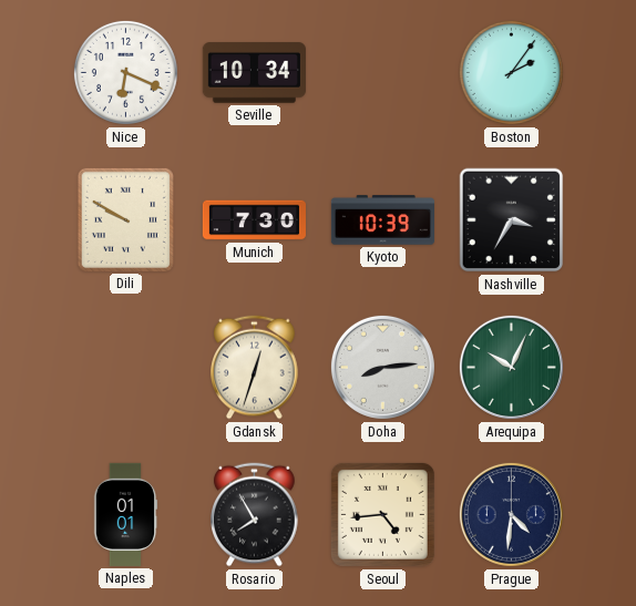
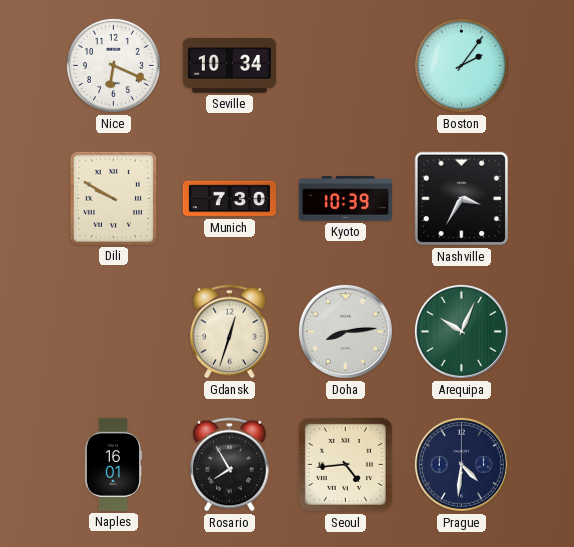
Naples: 01:01 -> 16:01
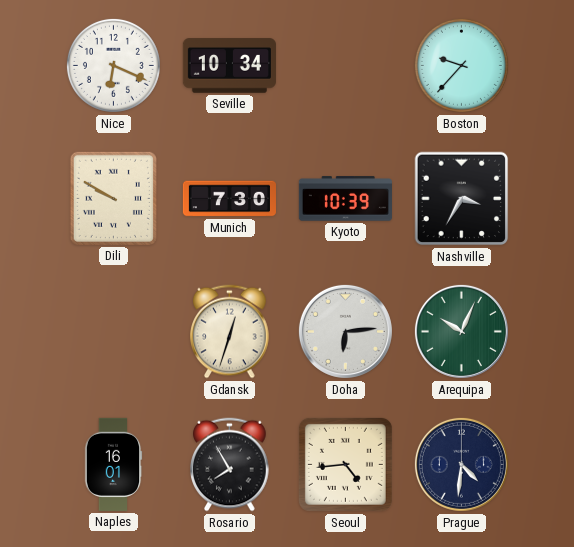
Boston: 2:06 -> 9:37
Doha: 8:14 -> 6:14
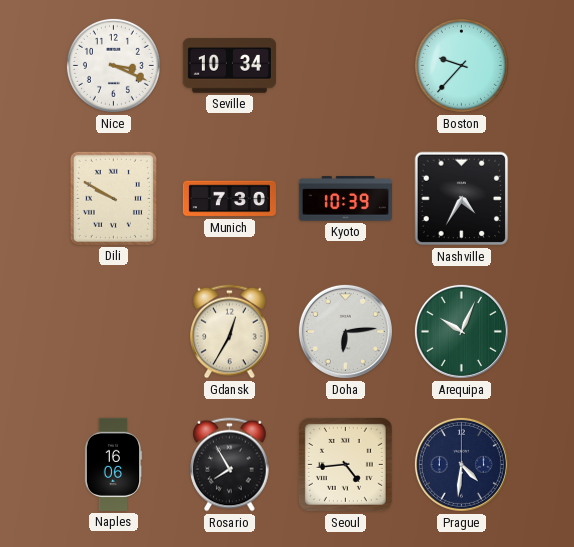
Nice: 6:19 -> 3:19
Nashville: 3:35 -> 4:35
Gdansk: 12:33 -> 12:35
Naples: 16:01 -> 16:06
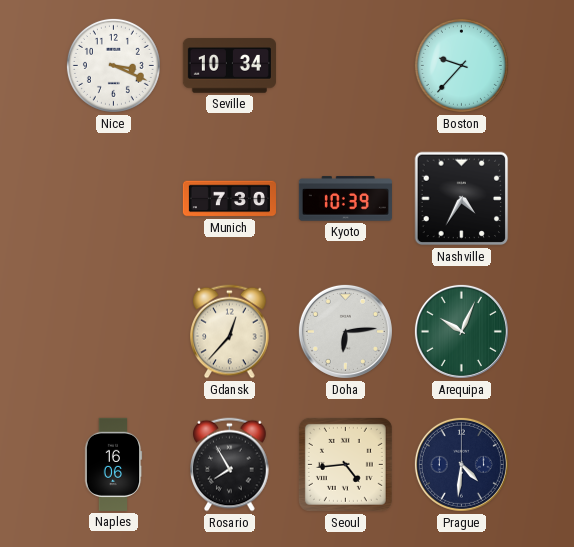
Dili: 9:50 -> none
Gdansk: 12:35 -> 12:37
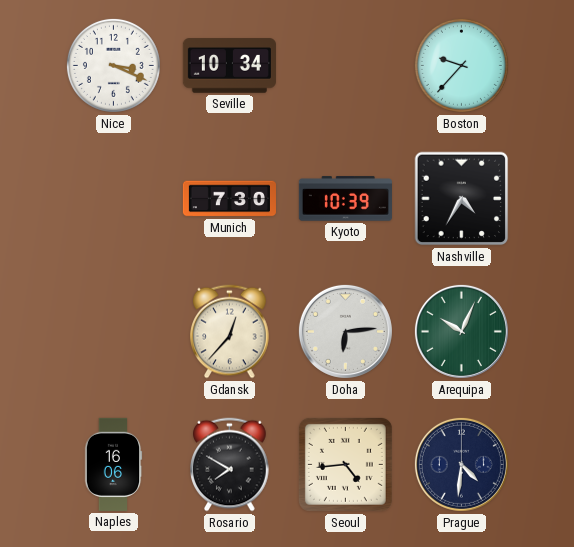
Rosario: 7:55 -> 7:50
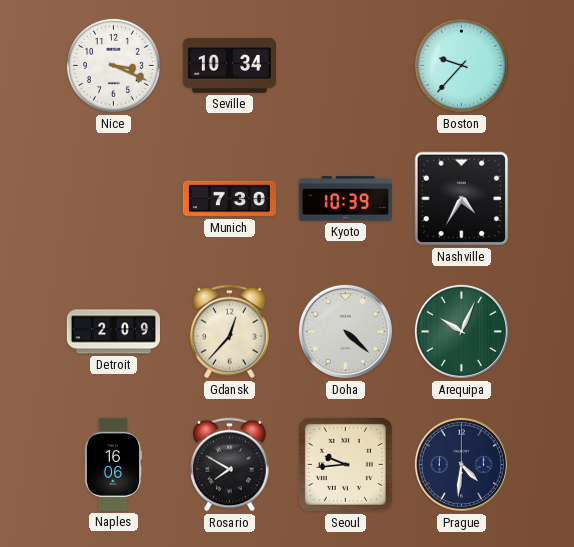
Detroit: none -> 2:09
Doha: 6:14 -> 4:22
Seoul: 4:44 -> 9:44
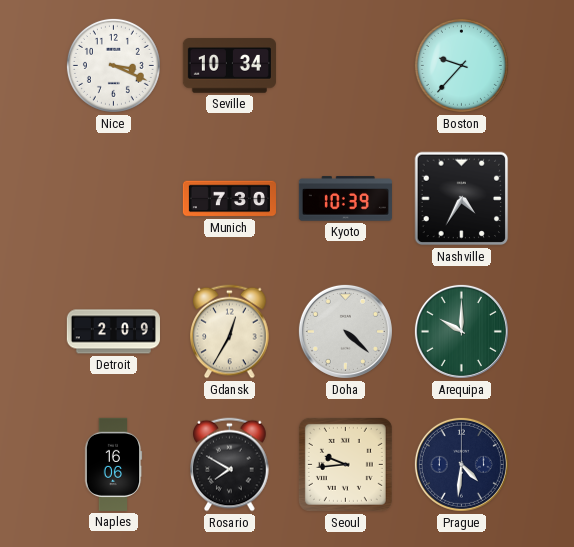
Gdansk: 12:37 -> 12:35
Arequipa: 10:04 -> 10:00
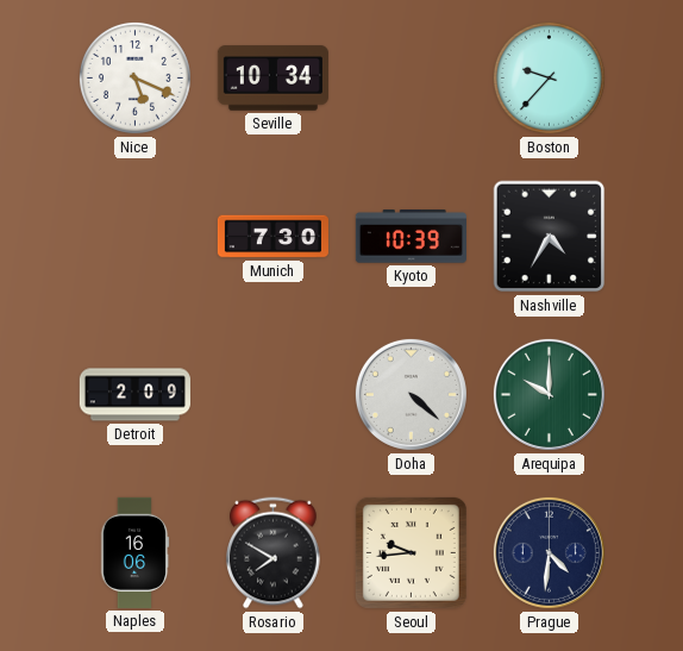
Nice: 3:19 -> 5:19
Gdansk: 12:35 -> none
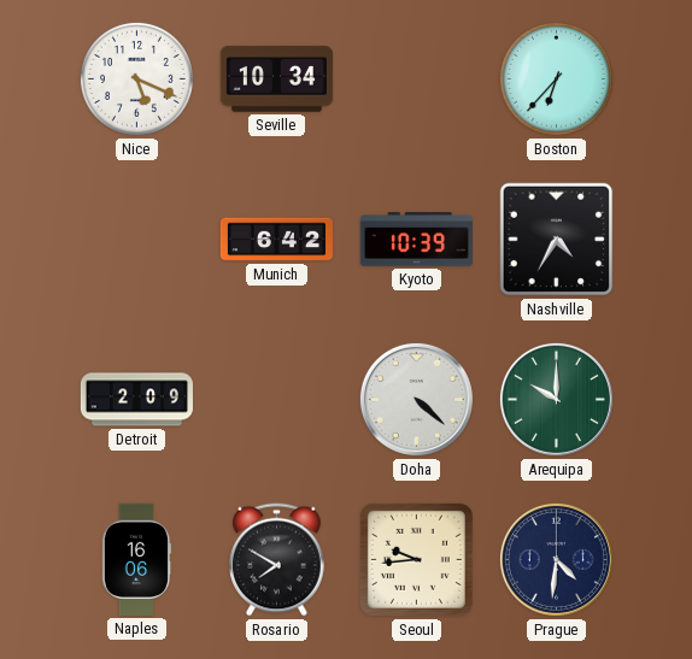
Boston: 9:37 -> 6:37
Munich: 7:30 -> 6:42
